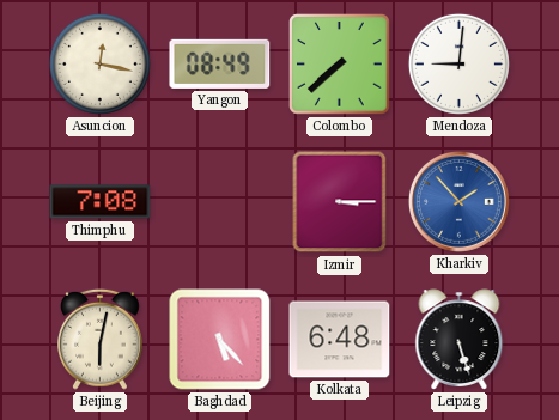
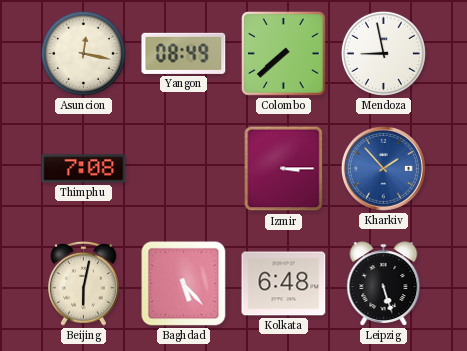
Mendoza: 9:01 -> 8:58
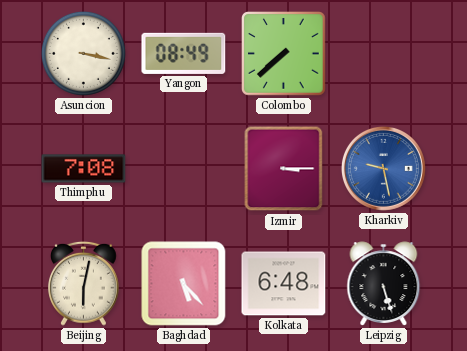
Asuncion: 12:17 -> 3:17
Mendoza: 8:58 -> none
Kharkiv: 1:53 -> 9:28
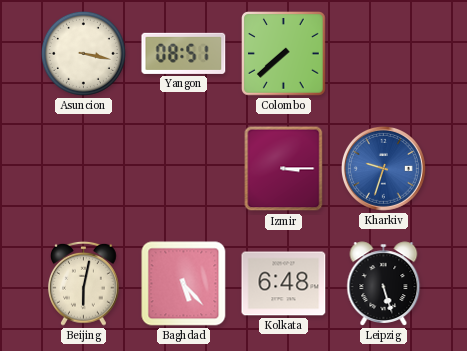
Yangon: 08:49 -> 08:51
Thimphu: 7:08 -> none
Kharkiv: 9:28 -> 9:33
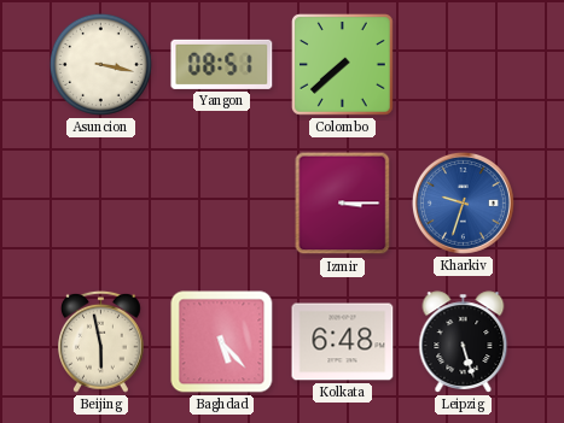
Beijing: 6:02 -> 5:58
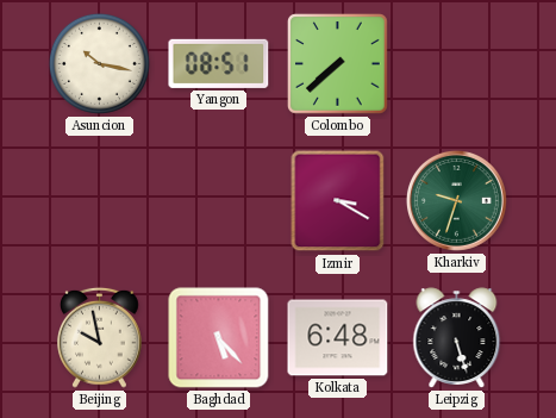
Asuncion: 3:17 -> 10:17
Izmir: 3:15 -> 3:20
Kharkiv dial: blue -> green
Beijing: 5:58 -> 9:58
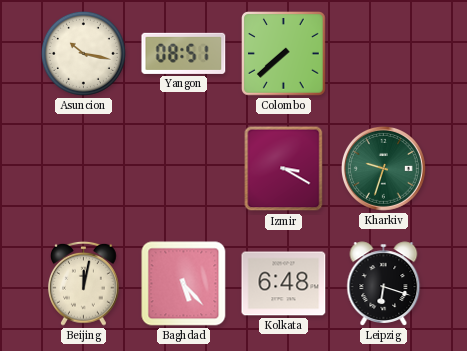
Beijing: 9:58 -> 12:02
Leipzig: 5:27 -> 6:18
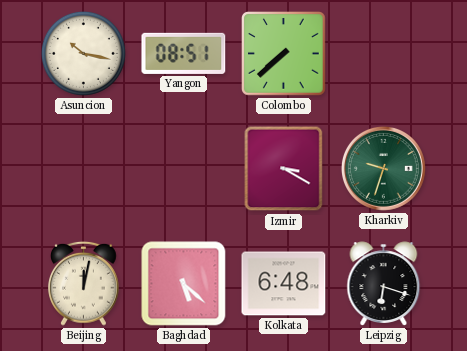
Baghdad: 5:23 -> 5:22
